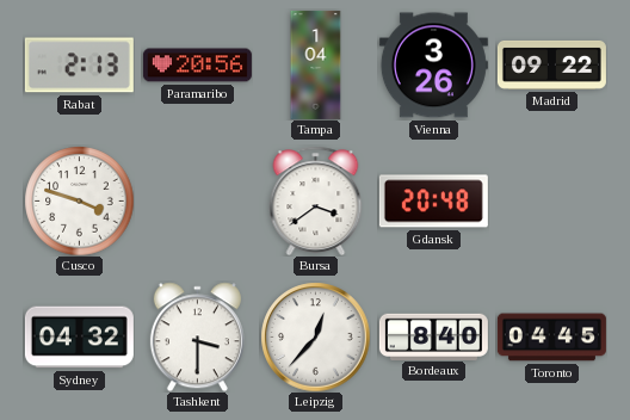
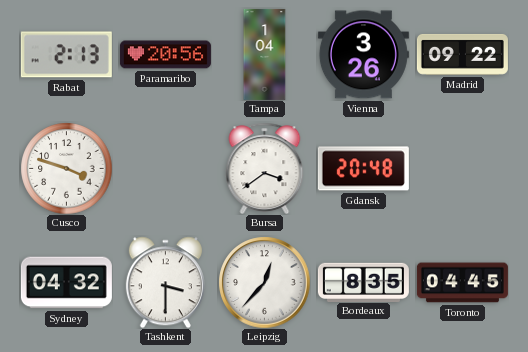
Bordeaux: 8:40 -> 8:35
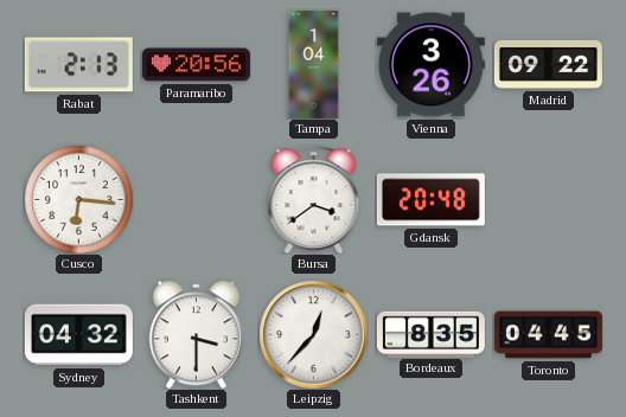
Cusco: 3:48 -> 6:16
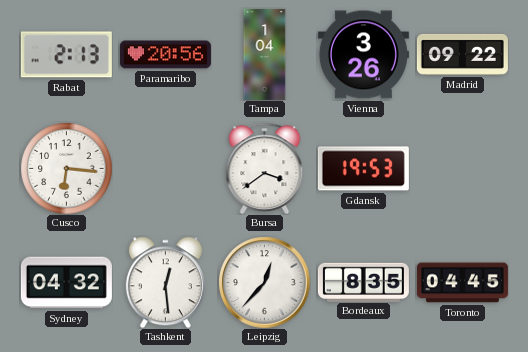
Gdansk: 20:48 -> 19:53
Tashkent: 3:30 -> 12:29
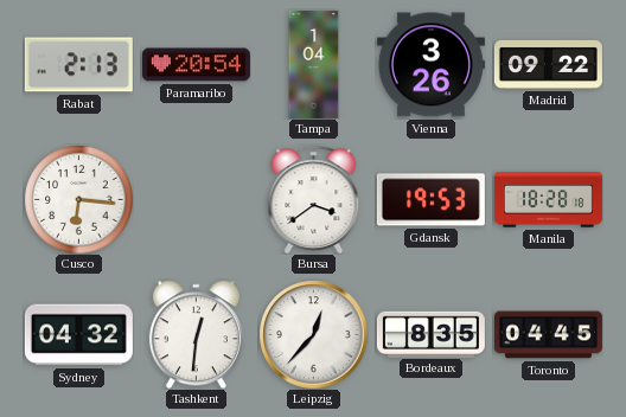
Paramaribo: 20:56 -> 20:54
Manila: none -> 18:28
Tashkent: 12:29 -> 12:31
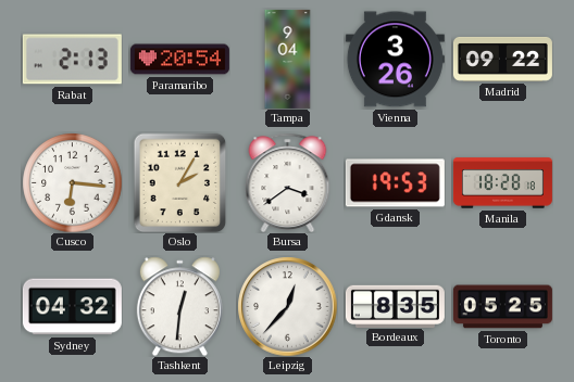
Tampa: 1:04 -> 9:04
Oslo: none -> 2:05
Toronto: 04:45 -> 05:25
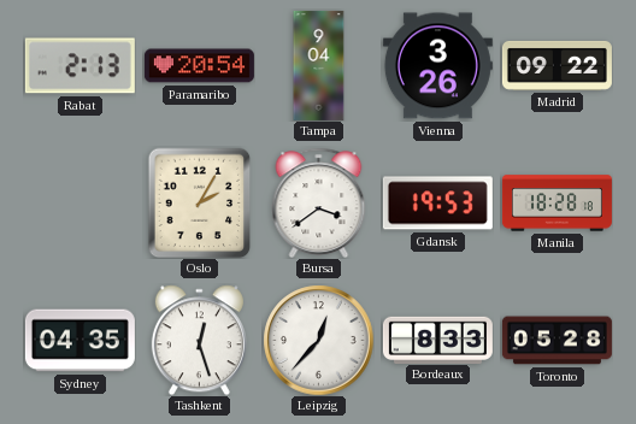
Cusco: 6:16 -> none
Sydney: 04:32 -> 04:35
Tashkent: 12:31 -> 12:27
Bordeaux: 8:35 -> 8:33
Toronto: 05:25 -> 05:28
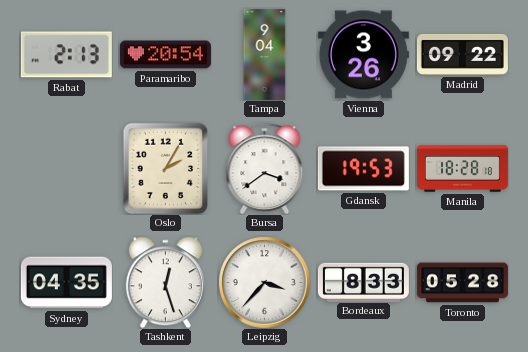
Leipzig: 12:37 -> 3:37
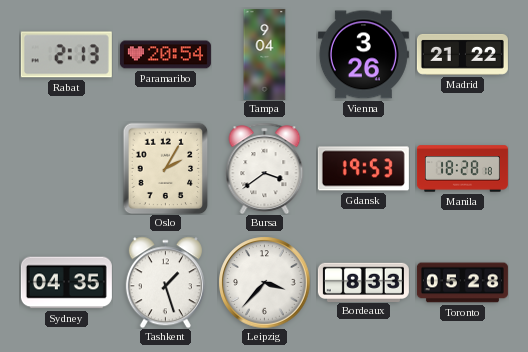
Madrid: 09:22 -> 21:22
Tashkent: 12:27 -> 1:27
